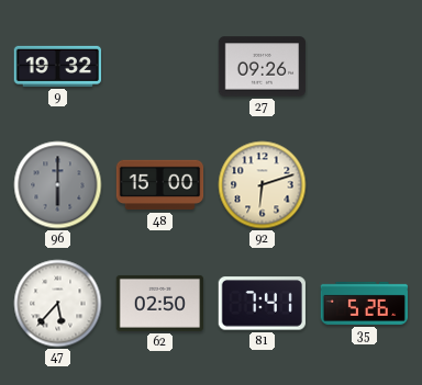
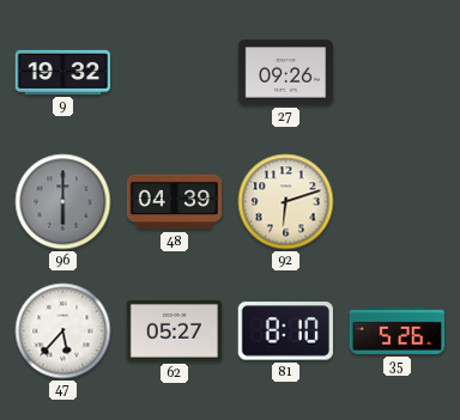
48: 15:00 -> 04:39
62: 02:50 -> 05:27
81: 7:41 -> 8:10
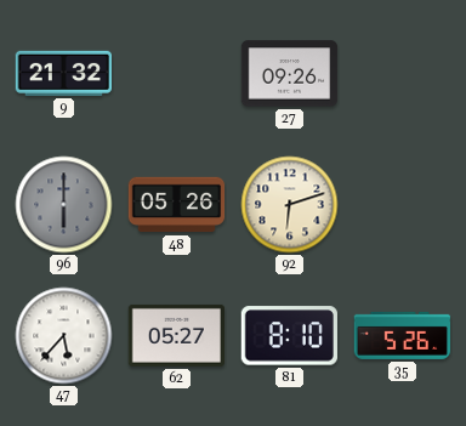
9: 19:32 -> 21:32
48: 04:39 -> 05:26
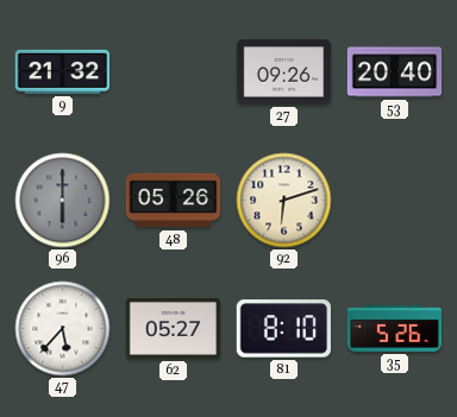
53: none -> 20:40
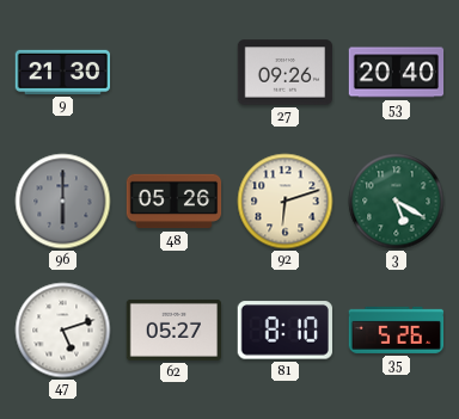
9: 21:32 -> 21:30
3: none -> 5:20
47: 5:37 -> 5:12
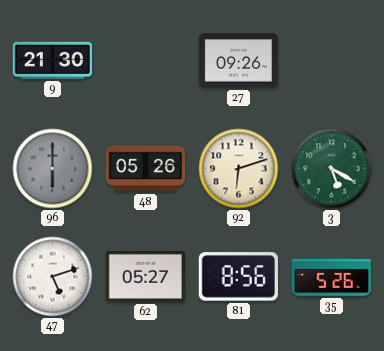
53: 20:40 -> none
81: 8:10 -> 8:56
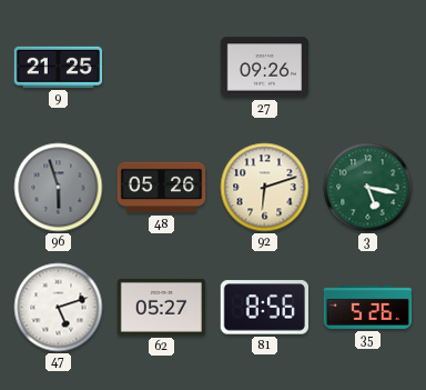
9: 21:30 -> 21:25
96: 6:00 -> 5:57
3: 5:20 -> 5:17
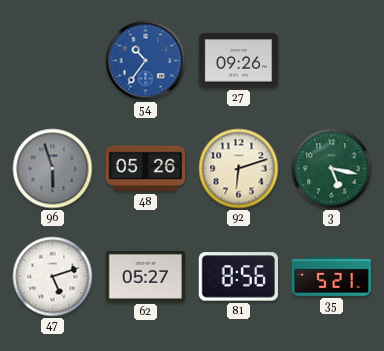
9: 21:25 -> none
54: none -> 10:36
35: 5:26 -> 5:21
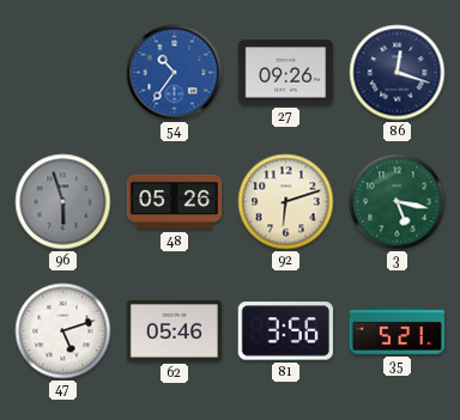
86: none -> 12:18
62: 05:27 -> 05:46
81: 8:56 -> 3:56
